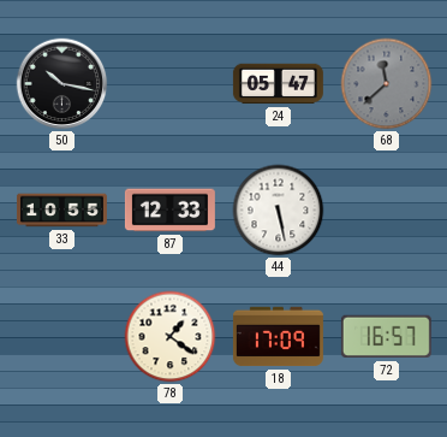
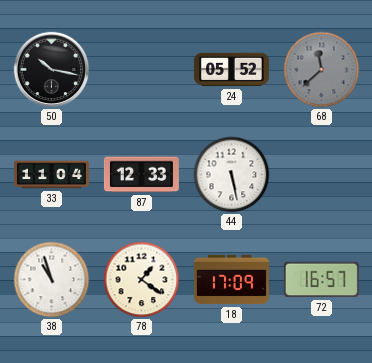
24: 05:47 -> 05:52
33: 10:55 -> 11:04
38: none -> 10:57
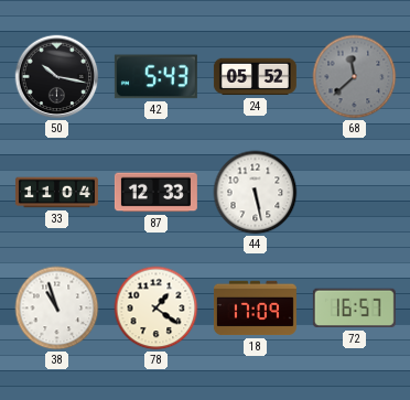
42: none -> 5:43
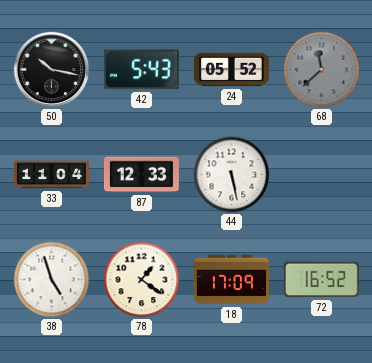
38: 10:57 -> 4:57
72: 16:57 -> 16:52
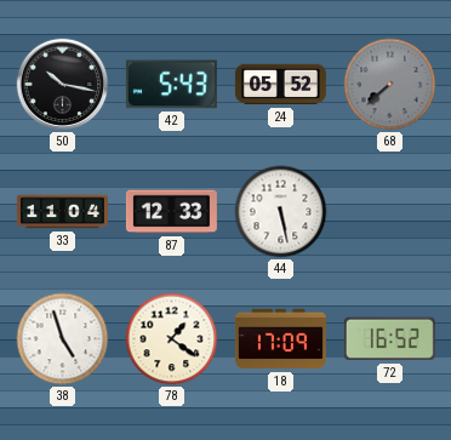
68: 11:38 -> 7:38
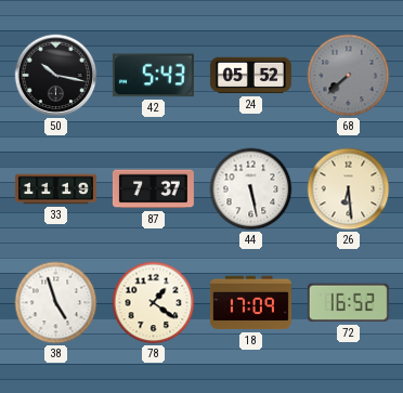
33: 11:04 -> 11:19
87: 12:33 -> 7:37
26: none -> 6:29
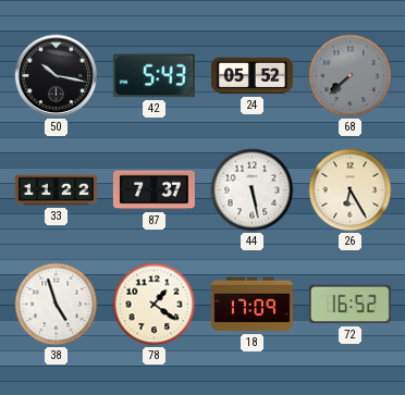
33: 11:19 -> 11:22
26: 6:29 -> 6:25
